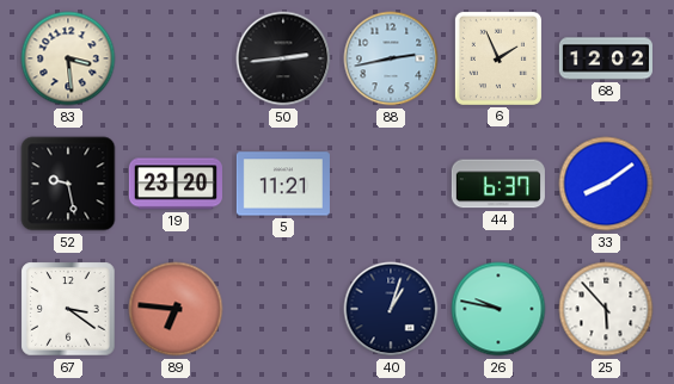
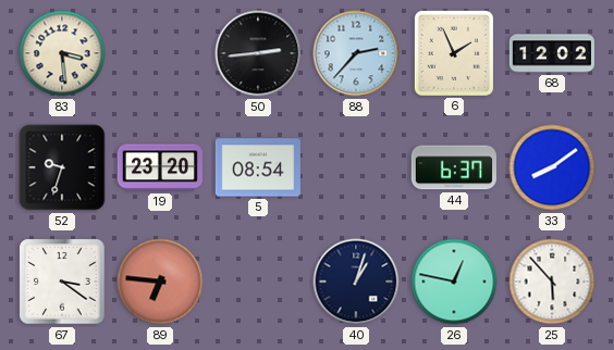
88: 2:43 -> 2:37
52: 9:28 -> 9:33
5: 11:21 -> 08:54
26: 9:47 -> 12:47
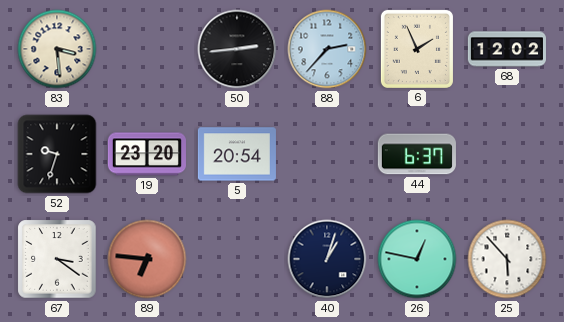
5: 08:54 -> 20:54
33: 8:09 -> none
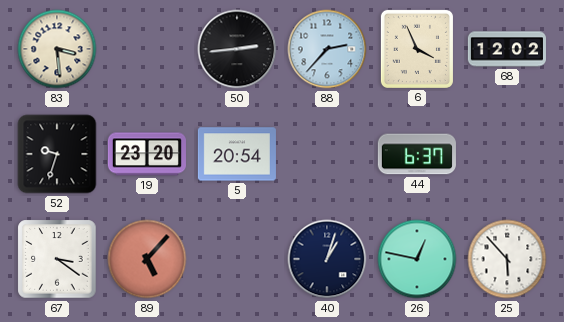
6: 1:56 -> 3:56
89: 6:46 -> 5:07
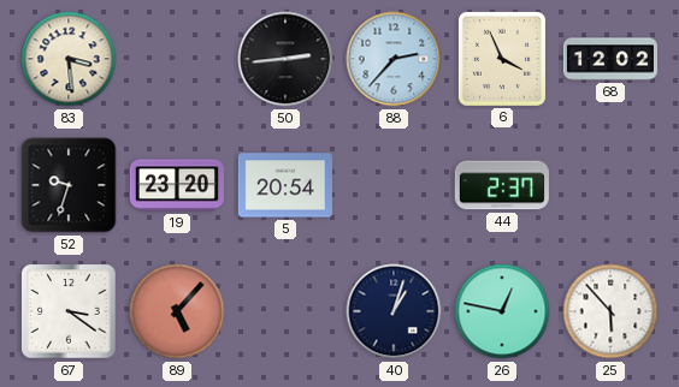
44: 6:37 -> 2:37
